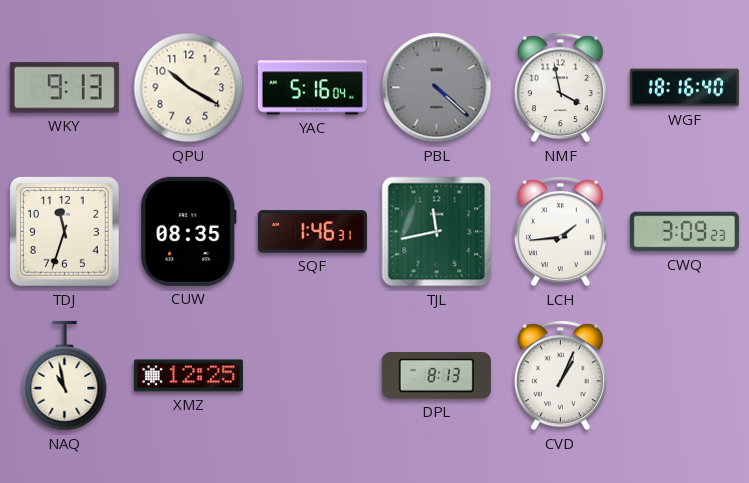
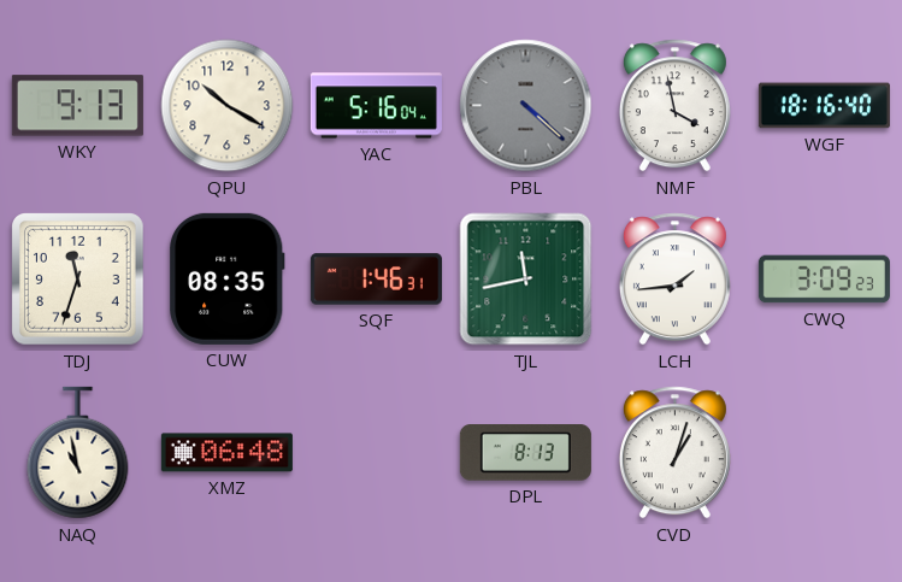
XMZ: 12:25 -> 06:48
CVD: 1:04 -> 1:03
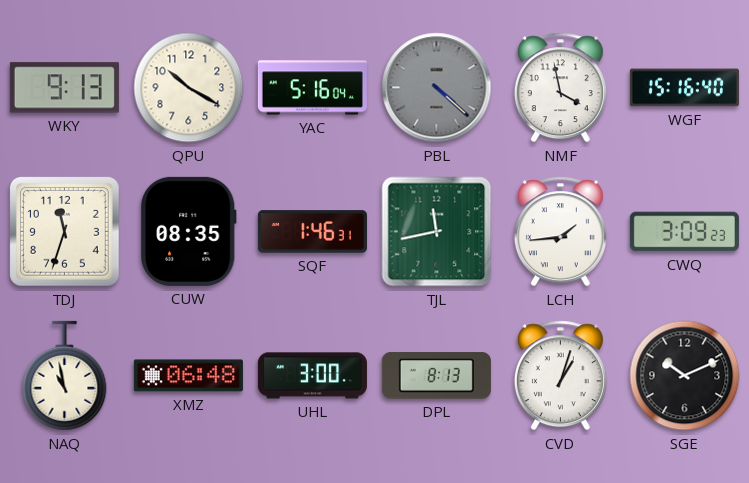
WGF: 18:16 -> 15:16
UHL: none -> 3:00
SGE: none -> 10:11
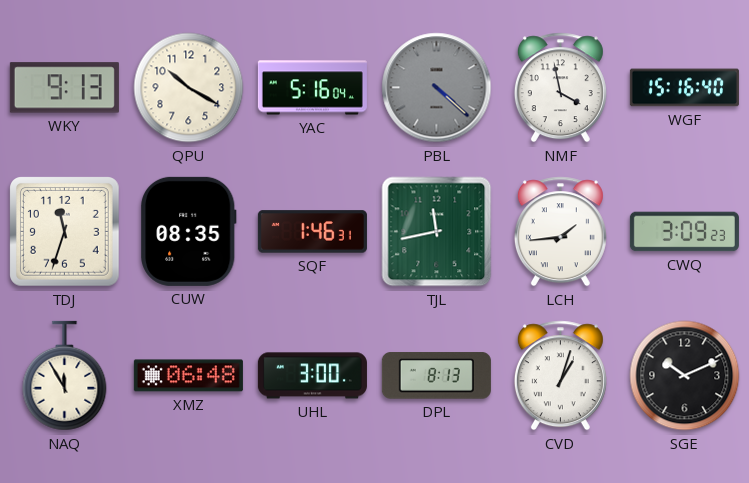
NAQ: 10:58 -> 11:55
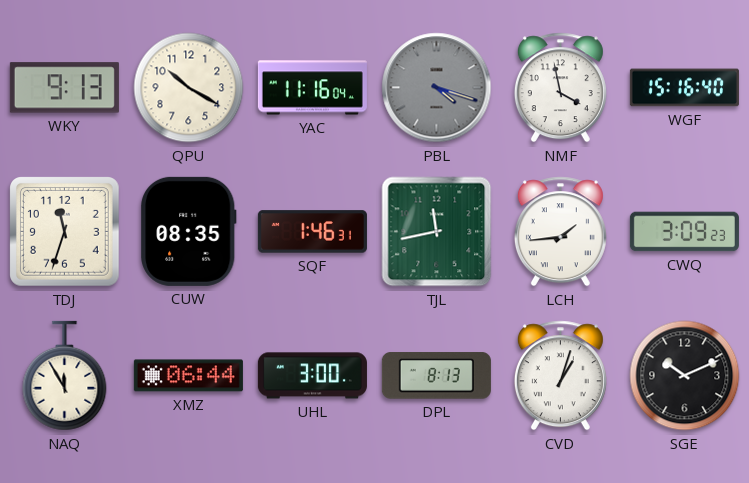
YAC: 5:16 -> 11:16
PBL: 4:22 -> 4:18
XMZ: 06:48 -> 06:44
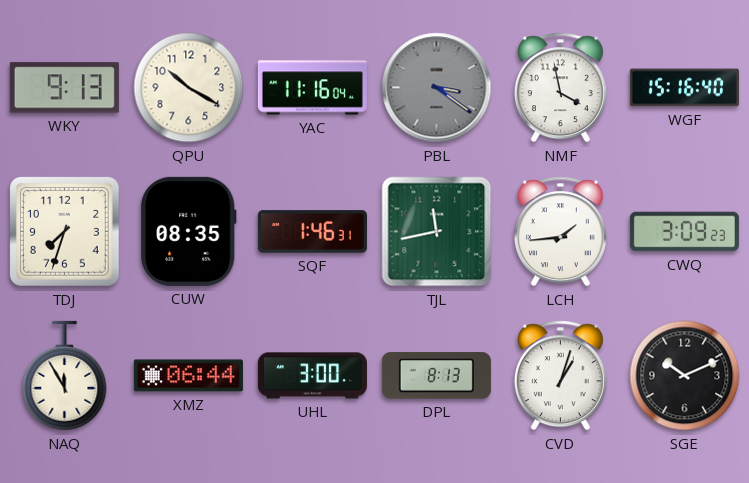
PBL: 4:18 -> 3:21
TDJ: 11:33 -> 7:33
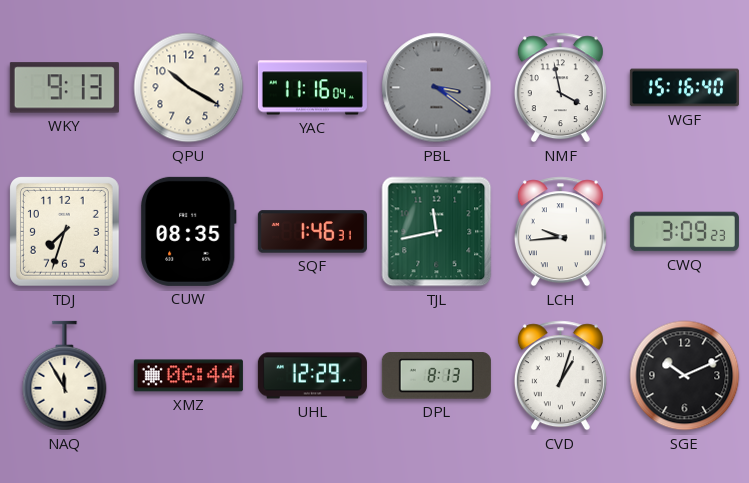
LCH: 1:44 -> 9:44
UHL: 3:00 -> 12:29
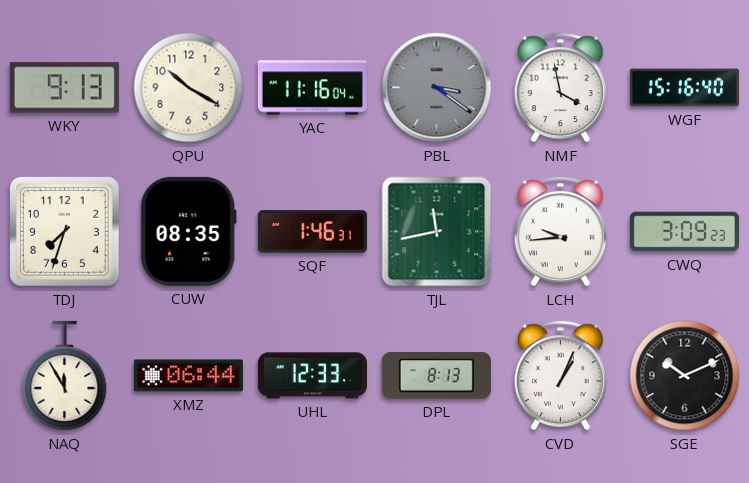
UHL: 12:29 -> 12:33
CVD: 1:03 -> 1:04
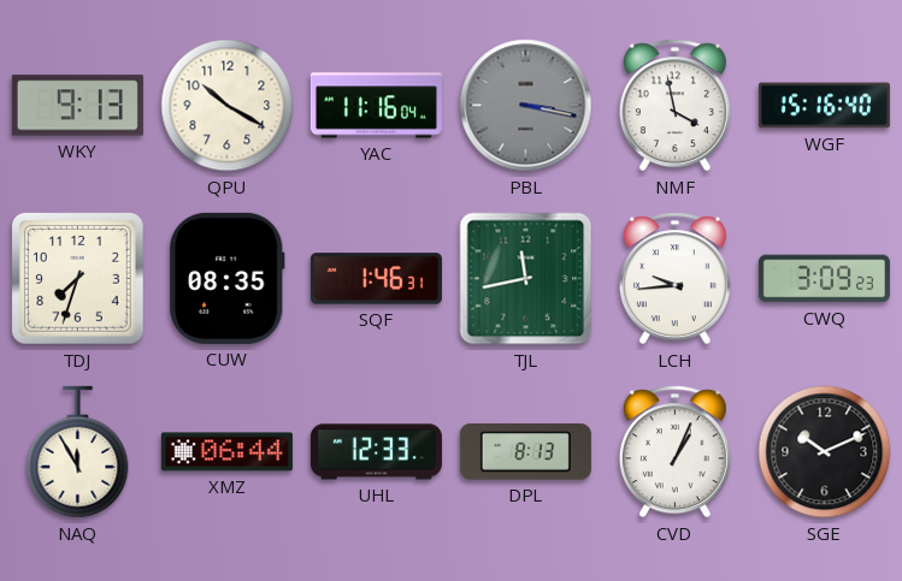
PBL: 3:21 -> 3:17
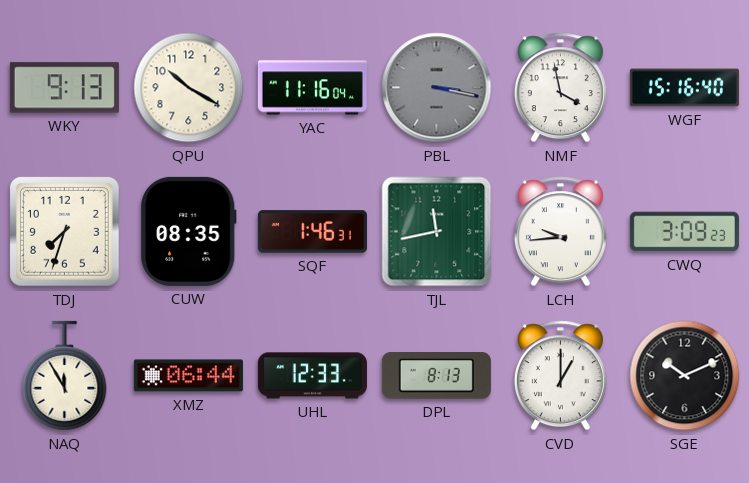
CVD: 1:04 -> 1:00
